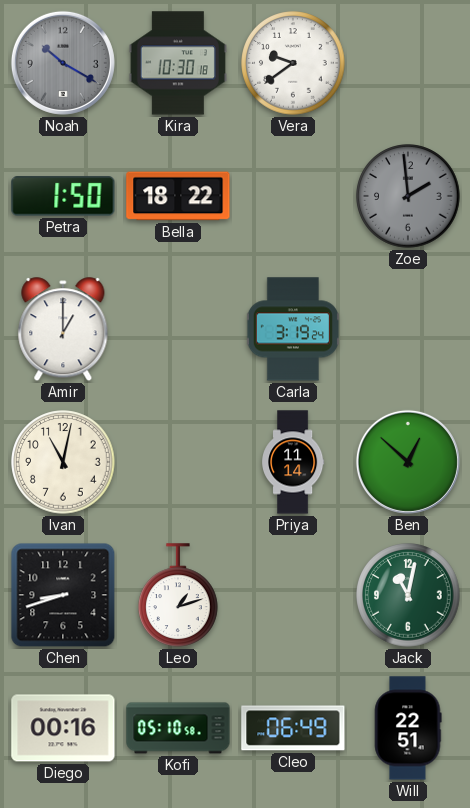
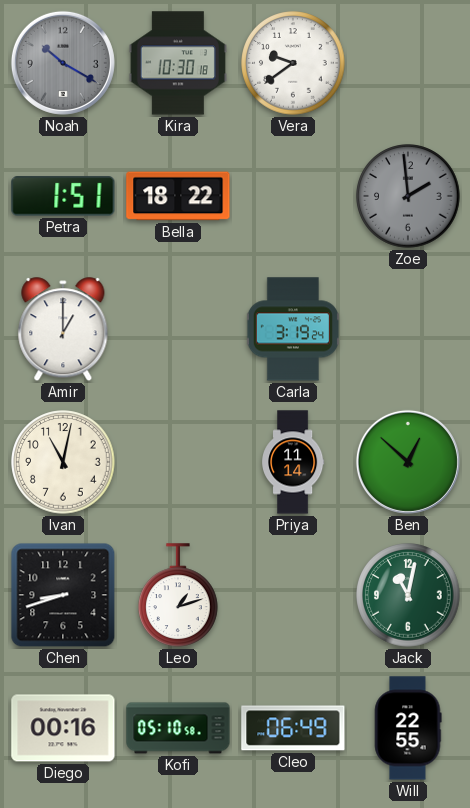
Petra: 1:50 -> 1:51
Will: 22:51 -> 22:55
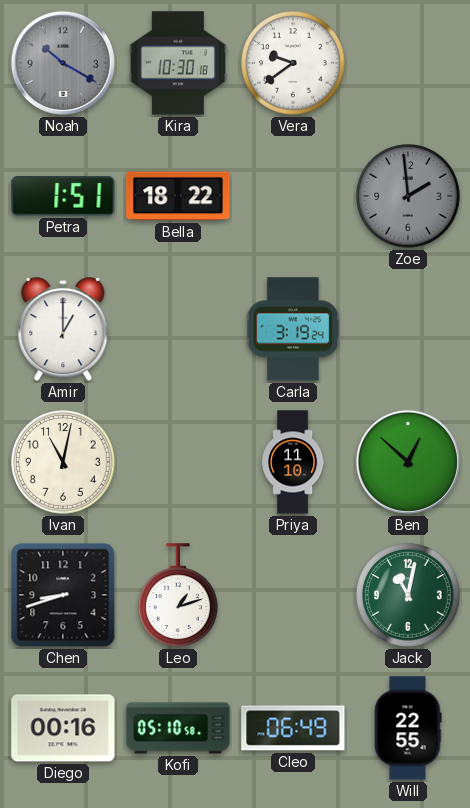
Priya: 11:14 -> 11:10
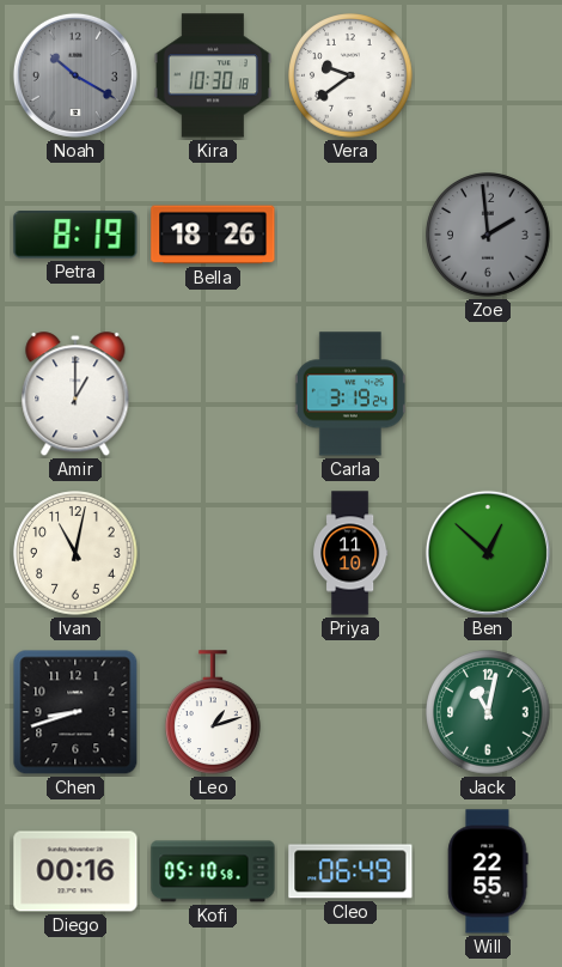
Petra: 1:51 -> 8:19
Bella: 18:22 -> 18:26
